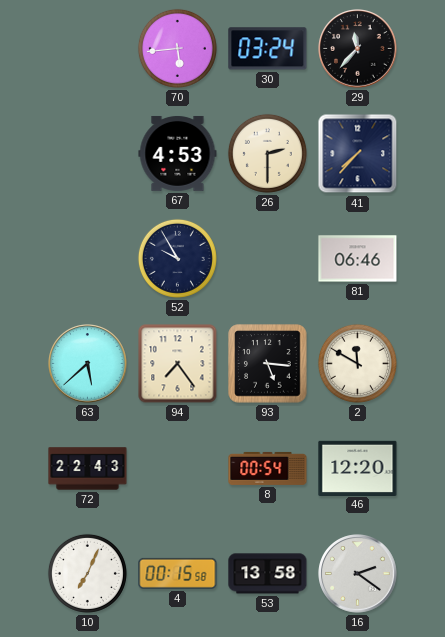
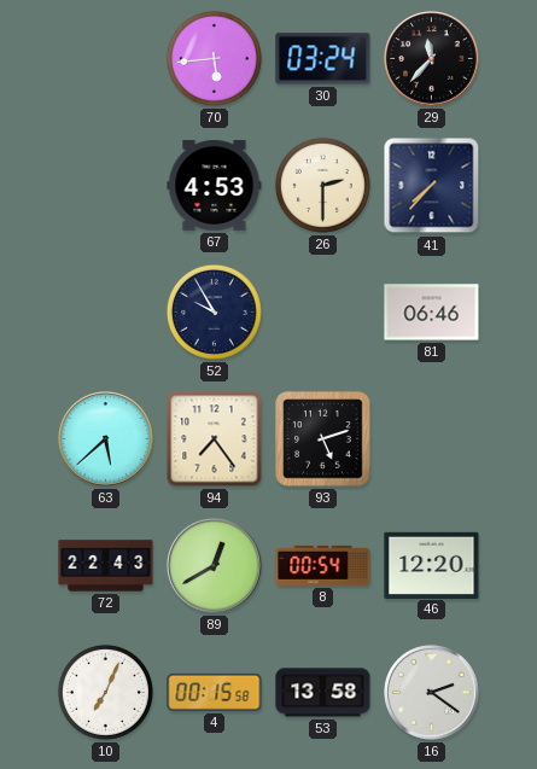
93: 5:16 -> 5:12
2: 11:50 -> none
89: none -> 12:40
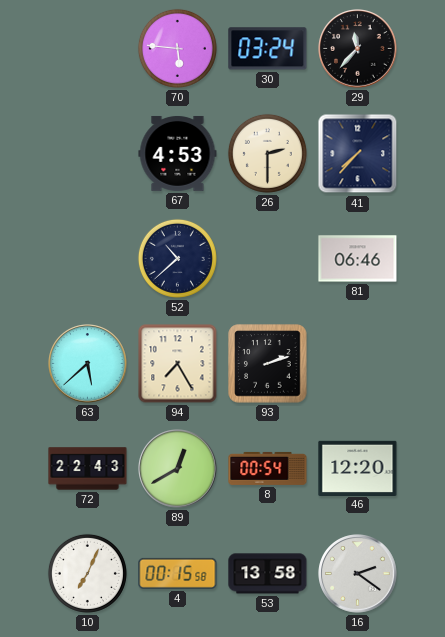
70: 5:44 -> 5:46
52: 9:55 -> 10:38
94: 7:24 -> 7:25
93: 5:12 -> 2:12
